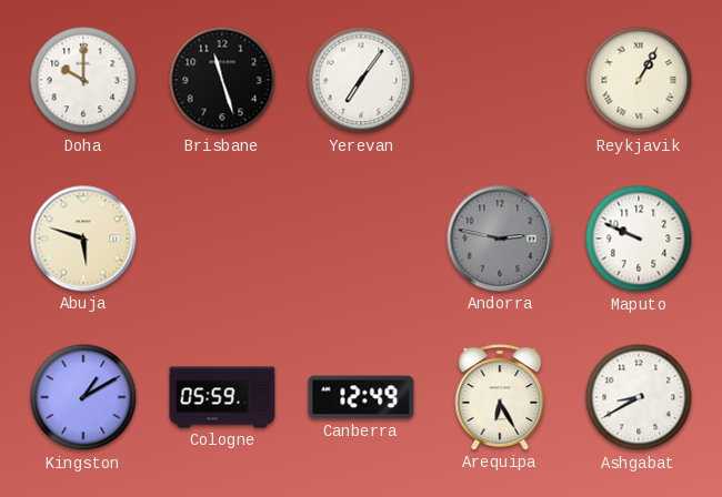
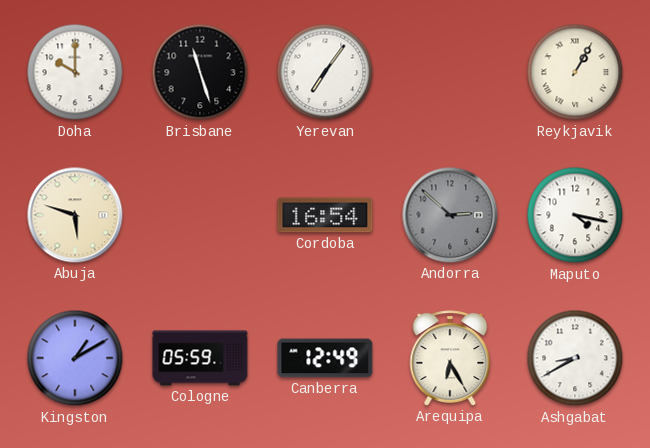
Cordoba: none -> 16:54
Andorra: 2:47 -> 2:52
Maputo: 9:49 -> 4:17
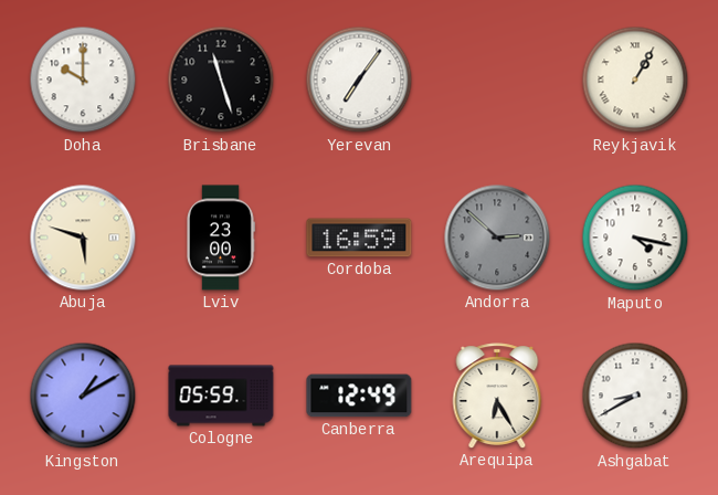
Lviv: none -> 23:00
Cordoba: 16:54 -> 16:59
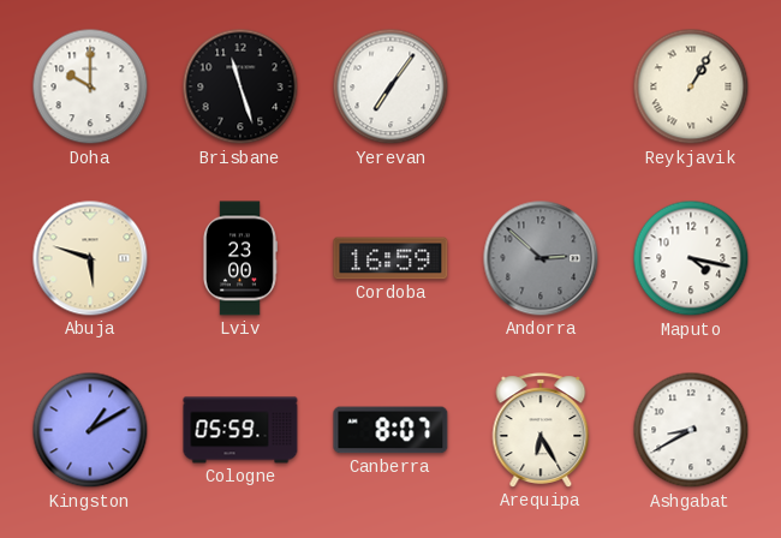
Canberra: 12:49 -> 8:07
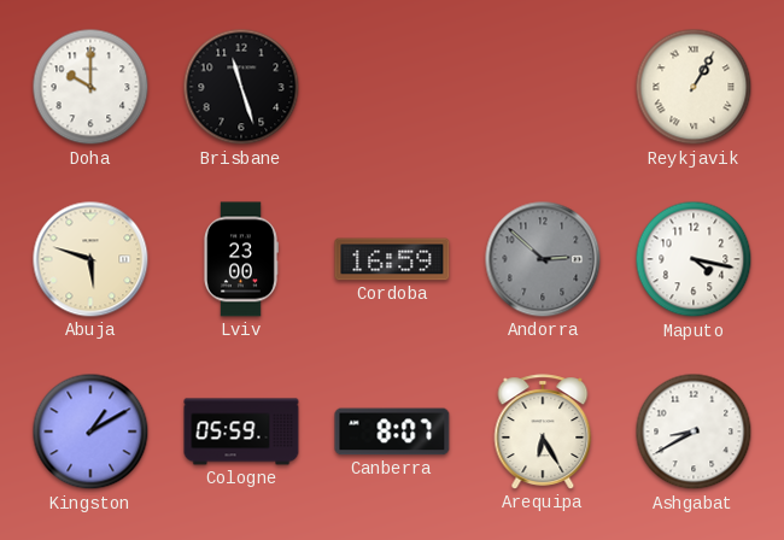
Yerevan: 7:06 -> none
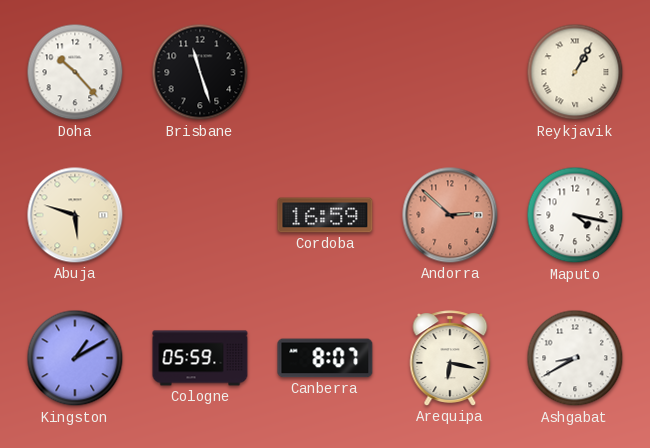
Doha: 10:00 -> 10:23
Lviv: 23:00 -> none
Andorra dial: grey -> salmon
Arequipa: 6:25 -> 6:17
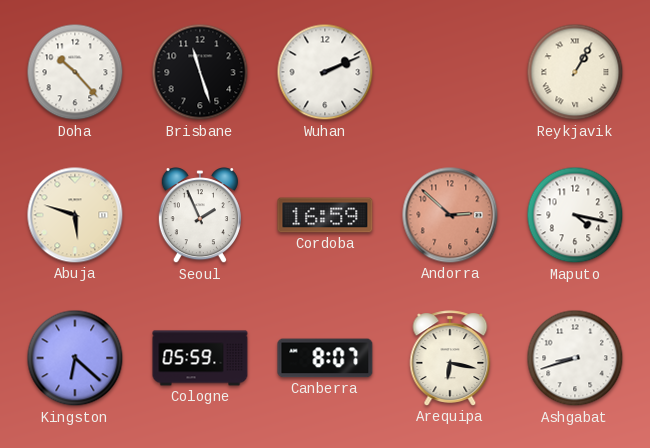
Wuhan: none -> 2:11
Seoul: none -> 1:56
Kingston: 1:10 -> 6:22
Ashgabat: 8:40 -> 8:42
